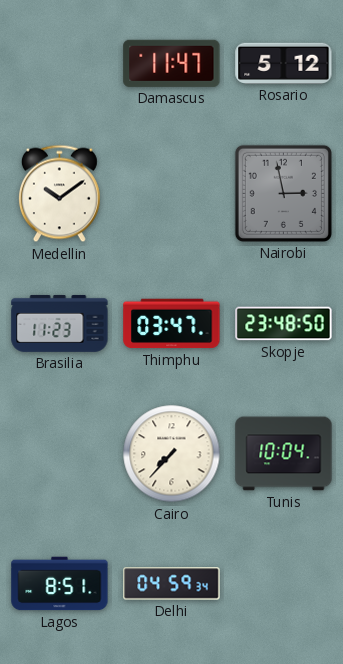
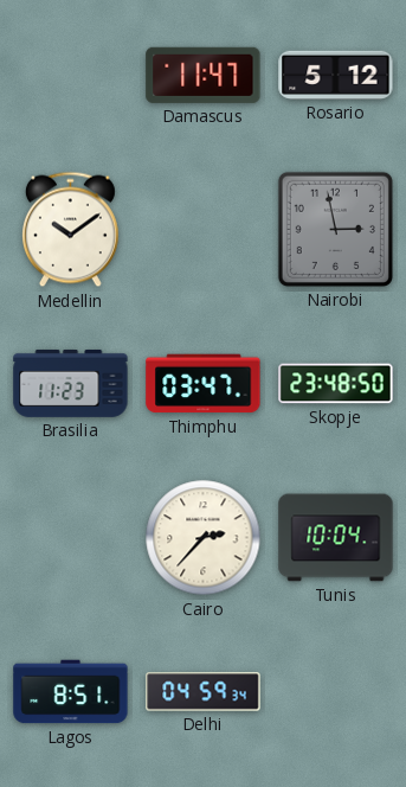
Cairo: 7:37 -> 2:37
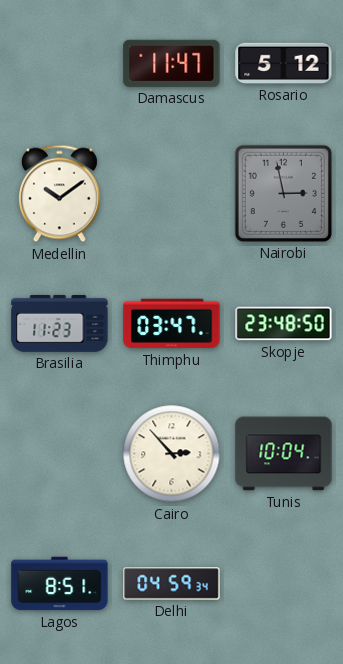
Cairo: 2:37 -> 2:53
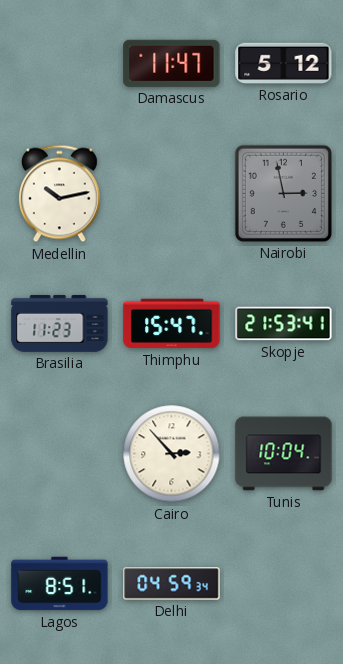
Medellin: 10:09 -> 10:13
Thimphu: 03:47 -> 15:47
Skopje: 23:48 -> 21:53
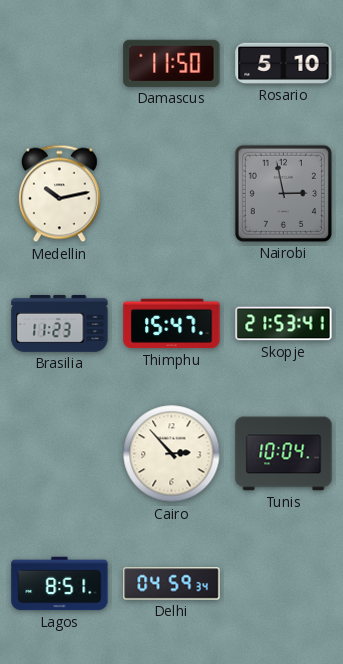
Damascus: 11:47 -> 11:50
Rosario: 5:12 -> 5:10
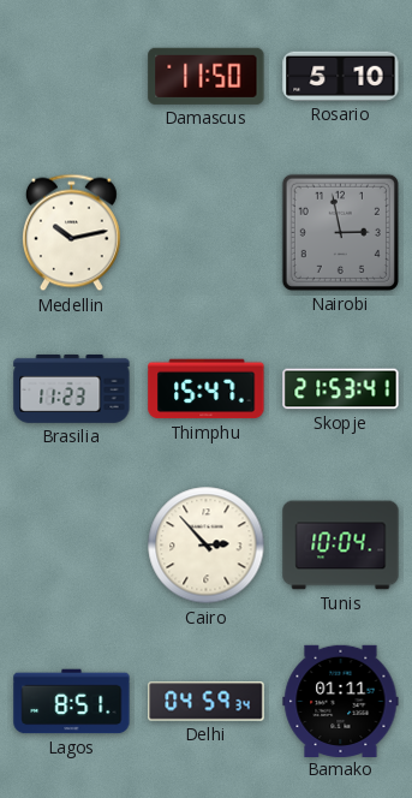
Bamako: none -> 01:11
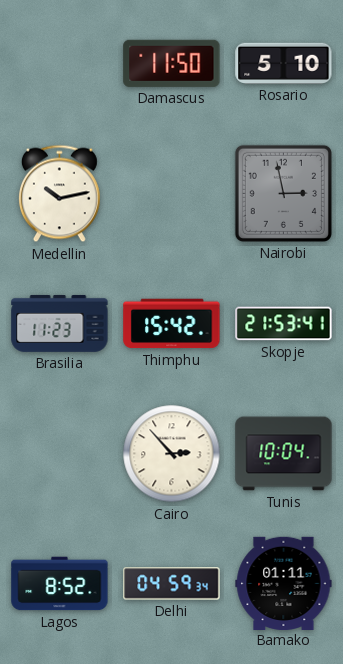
Thimphu: 15:47 -> 15:42
Lagos: 8:51 -> 8:52
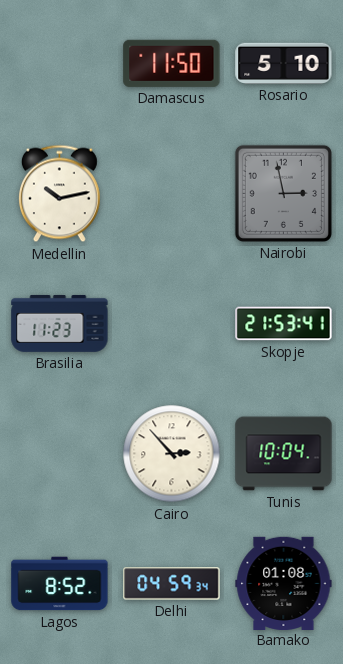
Thimphu: 15:42 -> none
Bamako: 01:11 -> 01:08
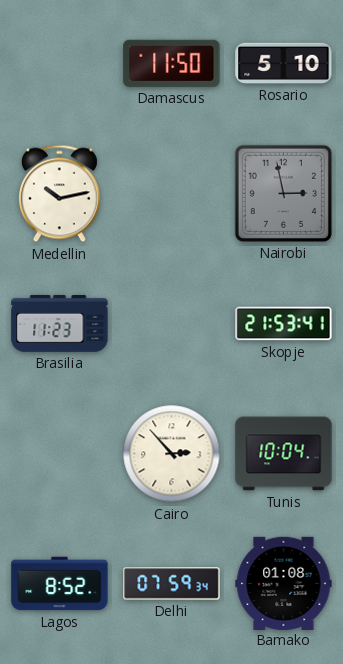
Delhi: 04:59 -> 07:59
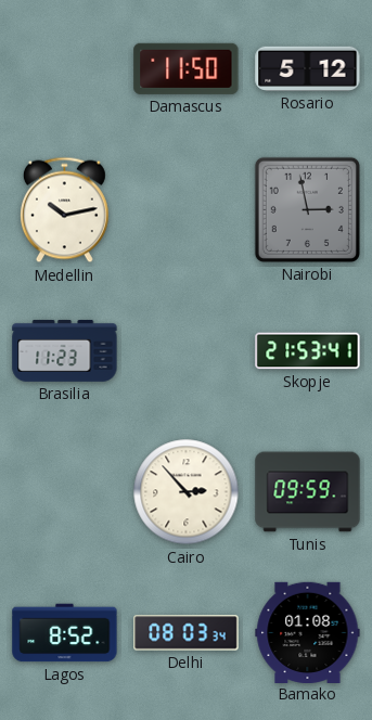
Rosario: 5:10 -> 5:12
Tunis: 10:04 -> 09:59
Delhi: 07:59 -> 08:03
